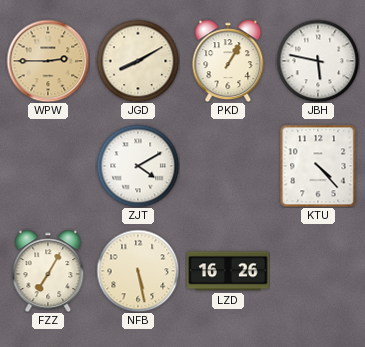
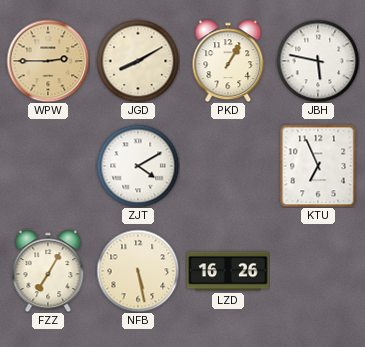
KTU: 4:23 -> 6:56
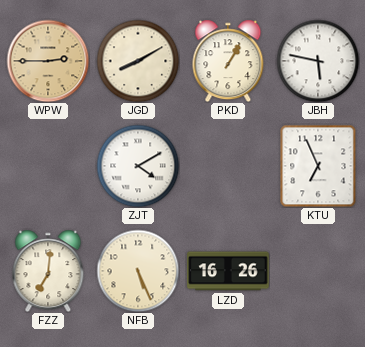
FZZ: 7:05 -> 7:01
NFB: 5:28 -> 5:26
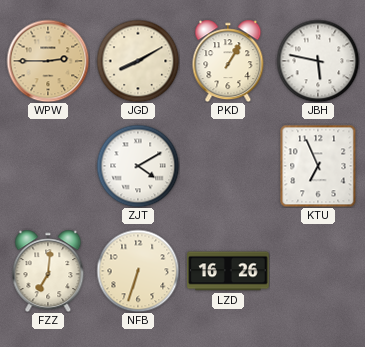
NFB: 5:26 -> 6:33
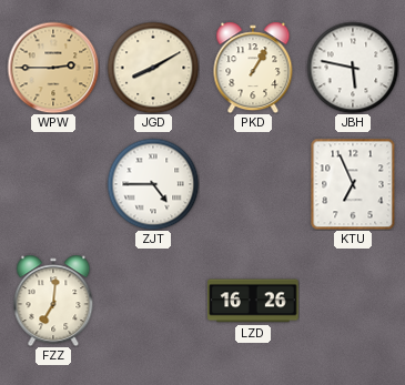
ZJT: 4:10 -> 4:45
NFB: 6:33 -> none
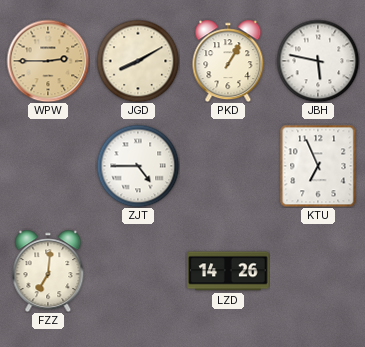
LZD: 16:26 -> 14:26
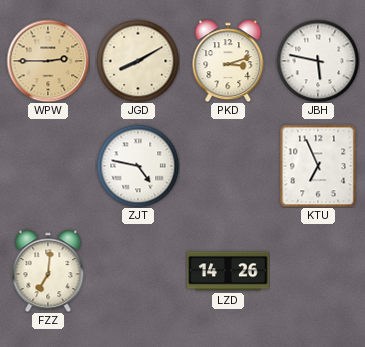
PKD: 1:05 -> 3:12
ZJT: 4:45 -> 4:47
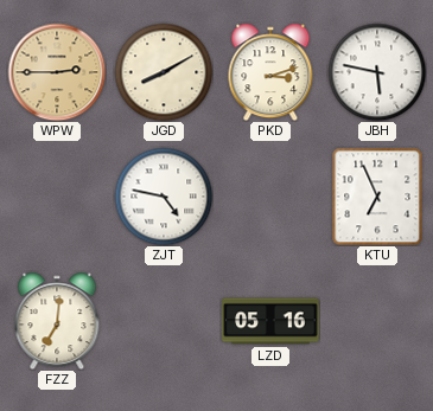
LZD: 14:26 -> 05:16
